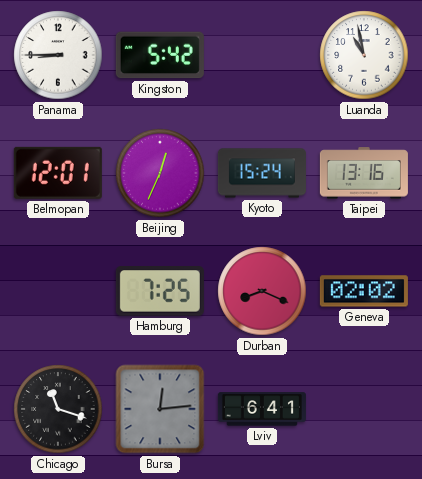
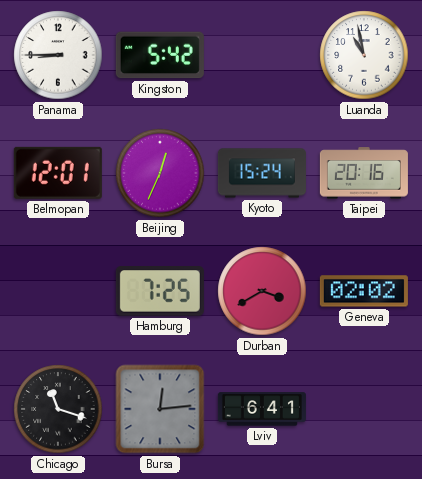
Taipei: 13:16 -> 20:16
Durban: 8:19 -> 3:40
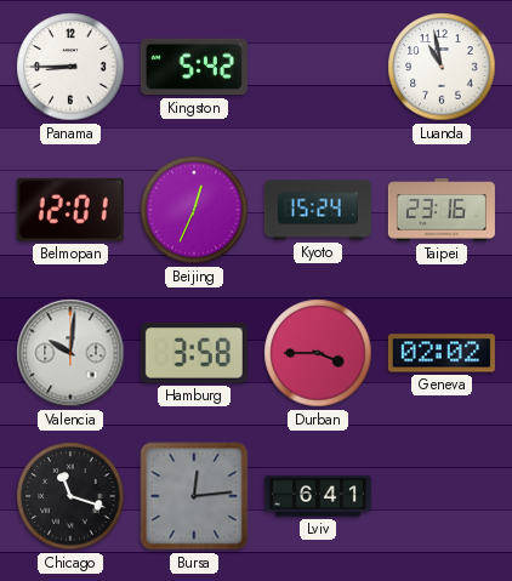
Taipei: 20:16 -> 23:16
Valencia: none -> 10:01
Hamburg: 7:25 -> 3:58
Durban: 3:40 -> 3:45
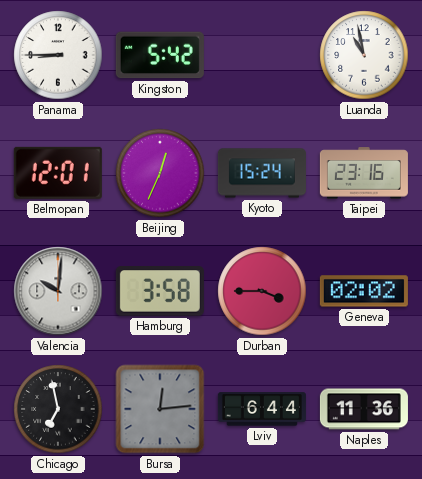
Chicago: 11:18 -> 6:58
Lviv: 6:41 -> 6:44
Naples: none -> 11:36
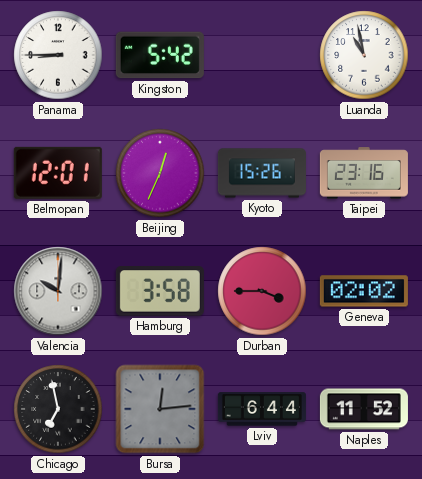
Kyoto: 15:24 -> 15:26
Naples: 11:36 -> 11:52
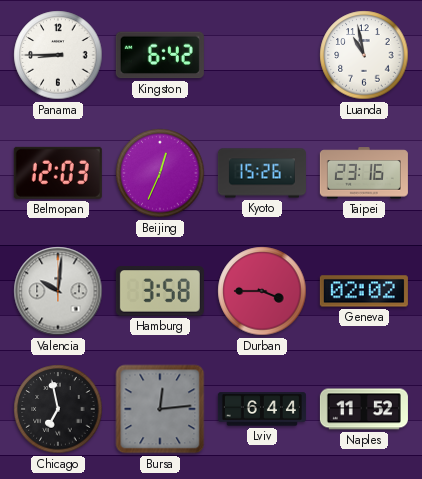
Kingston: 5:42 -> 6:42
Belmopan: 12:01 -> 12:03
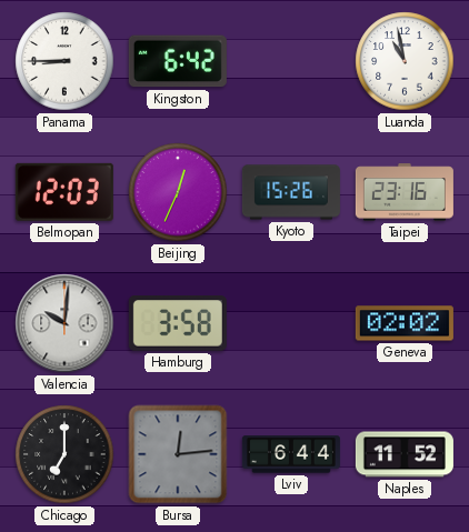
Durban: 3:45 -> none
Chicago: 6:58 -> 7:00
